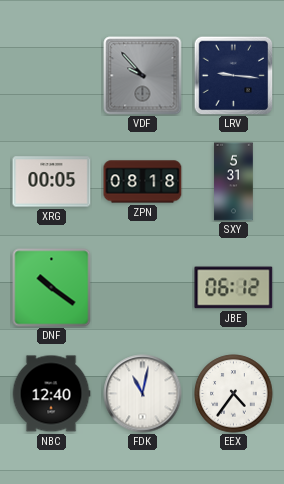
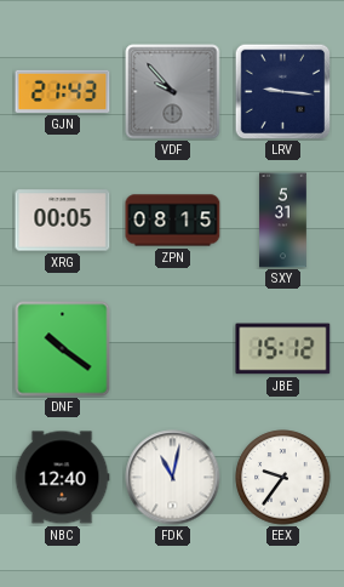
GJN: none -> 21:43
ZPN: 08:18 -> 08:15
JBE: 06:12 -> 15:12
EEX: 4:36 -> 9:36
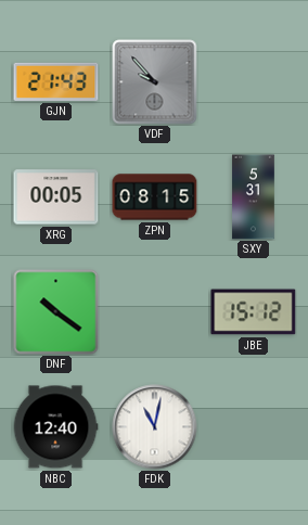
LRV: 9:16 -> none
EEX: 9:36 -> none
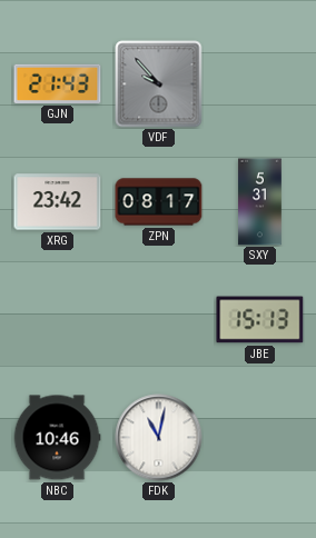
XRG: 00:05 -> 23:42
ZPN: 08:15 -> 08:17
DNF: 10:21 -> none
JBE: 15:12 -> 15:13
NBC: 12:40 -> 10:46
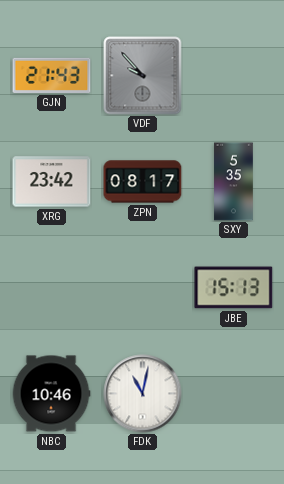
SXY: 5:31 -> 5:35
